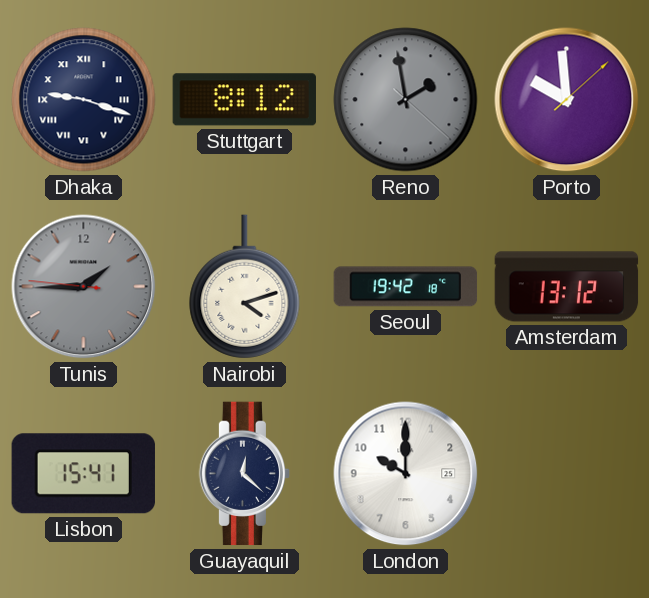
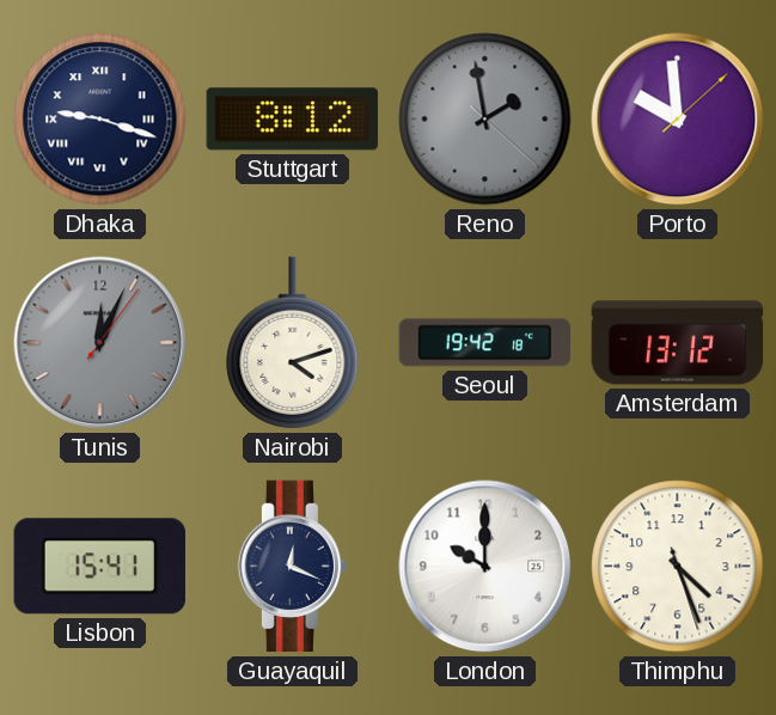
Tunis: 1:44 -> 12:04
Guayaquil: 12:22 -> 12:19
Thimphu: none -> 4:26
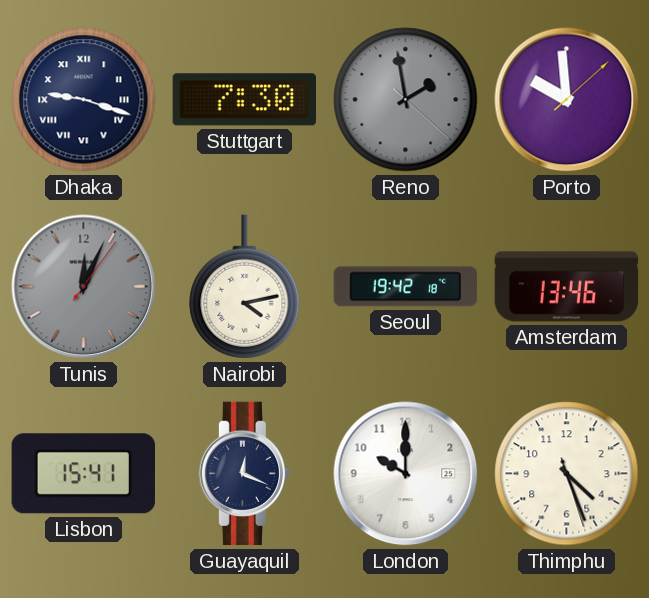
Stuttgart: 8:12 -> 7:30
Nairobi: 4:12 -> 4:13
Amsterdam: 13:12 -> 13:46
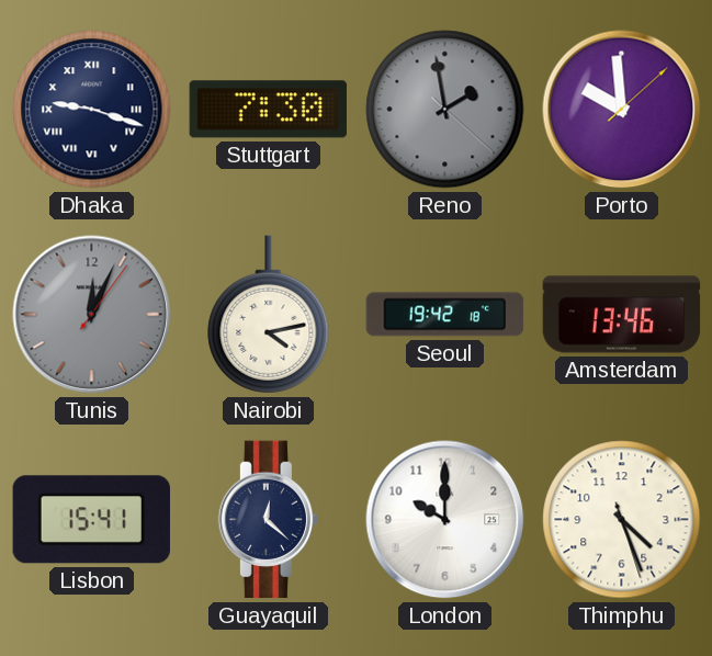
Guayaquil: 12:19 -> 12:22
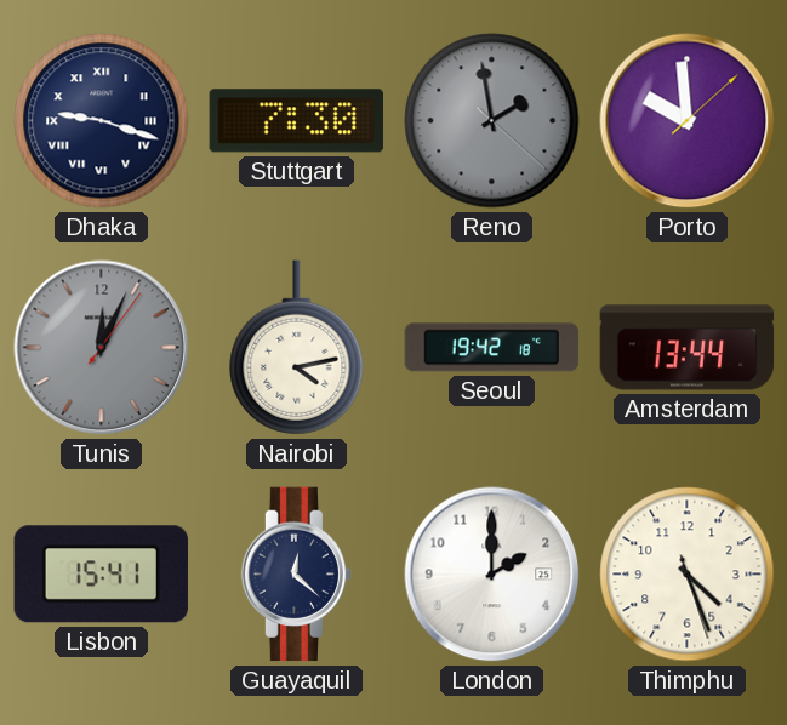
Amsterdam: 13:46 -> 13:44
London: 10:00 -> 2:00
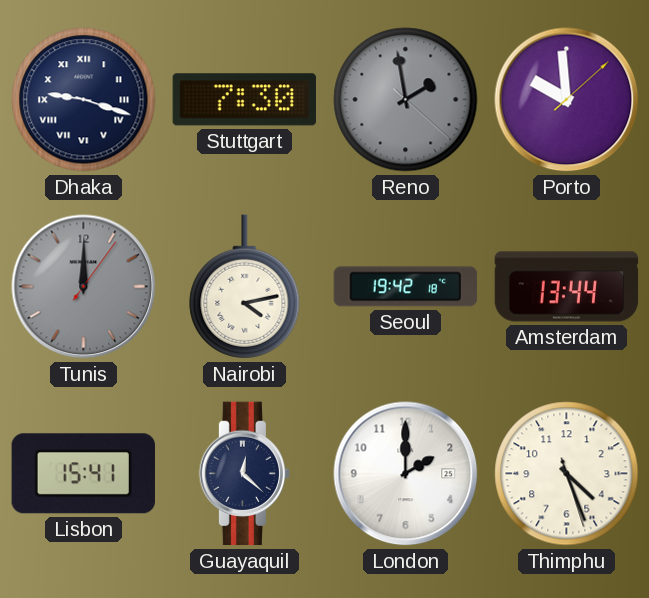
Tunis: 12:04 -> 12:00
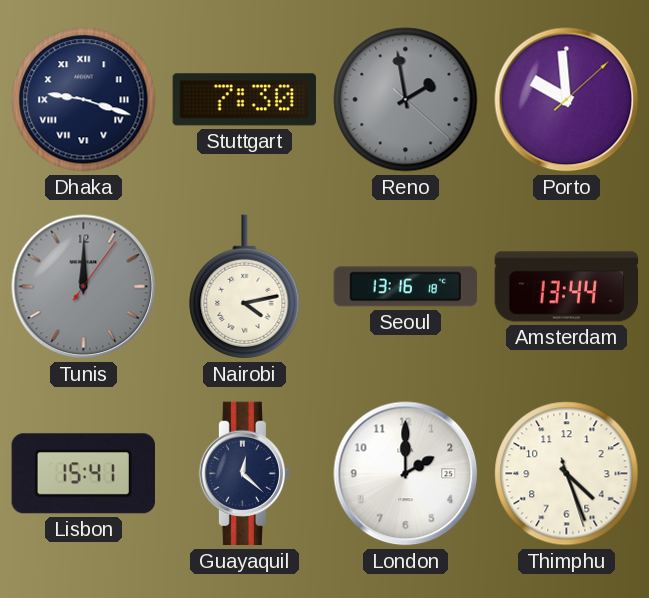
Seoul: 19:42 -> 13:16
